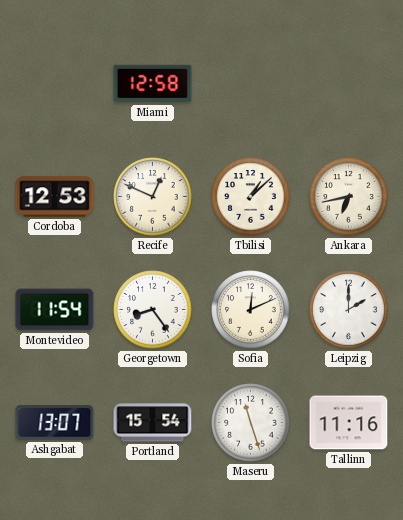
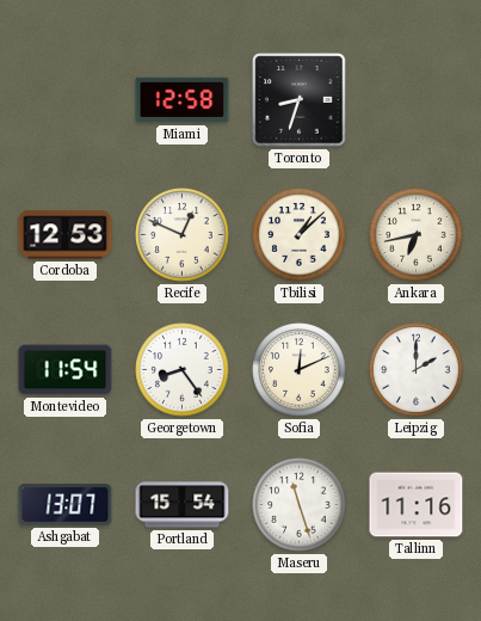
Toronto: none -> 8:33
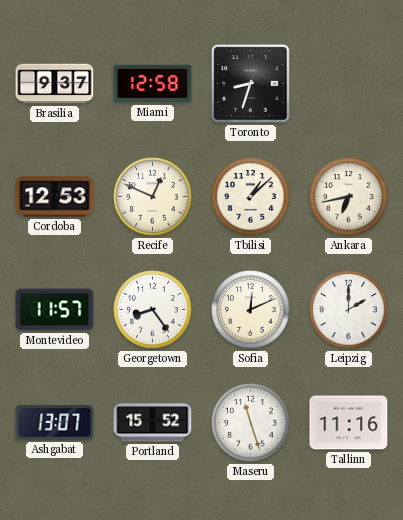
Brasilia: none -> 9:37
Montevideo: 11:54 -> 11:57
Portland: 15:54 -> 15:52
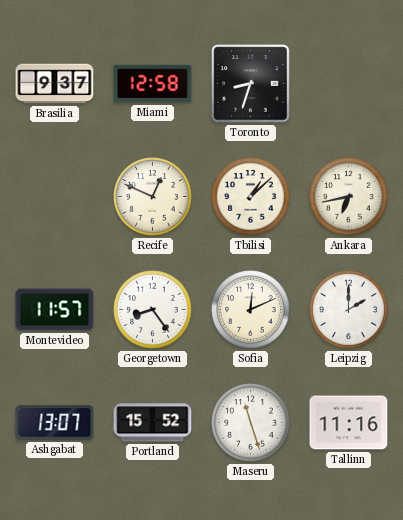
Cordoba: 12:53 -> none
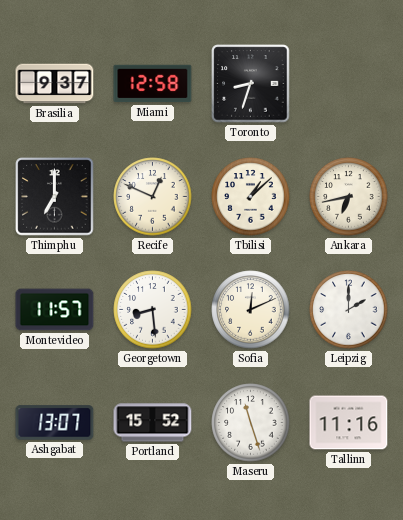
Thimphu: none -> 7:00
Georgetown: 8:24 -> 8:29
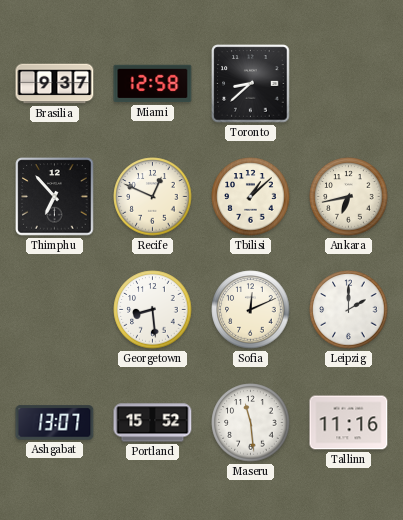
Toronto: 8:33 -> 8:38
Thimphu: 7:00 -> 6:53
Montevideo: 11:57 -> none
Maseru: 11:27 -> 11:29
